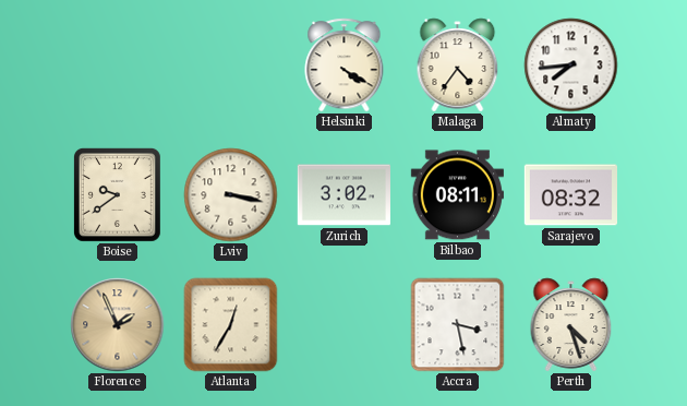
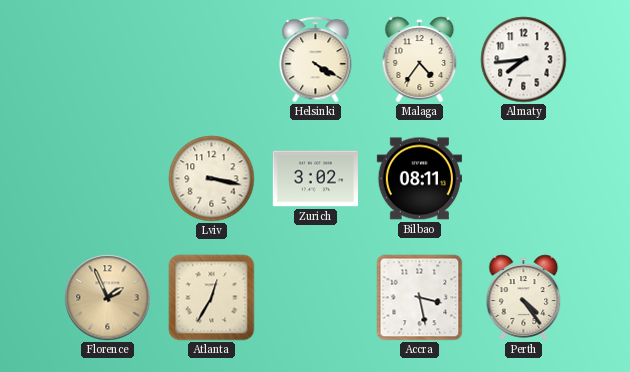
Boise: 9:39 -> none
Sarajevo: 08:32 -> none
Perth: 4:27 -> 4:24
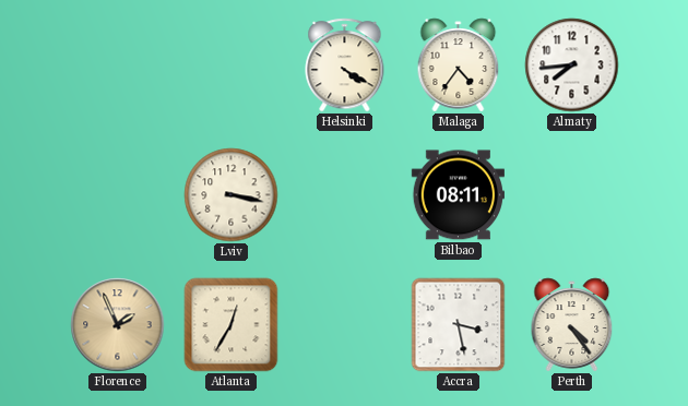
Zurich: 3:02 -> none
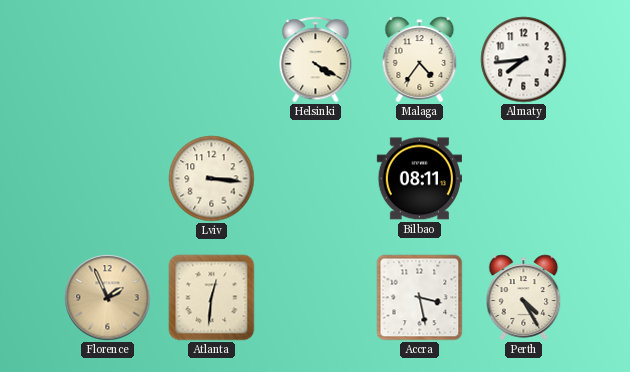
Lviv: 3:17 -> 3:16
Atlanta: 12:35 -> 12:31
Perth: 4:24 -> 4:25
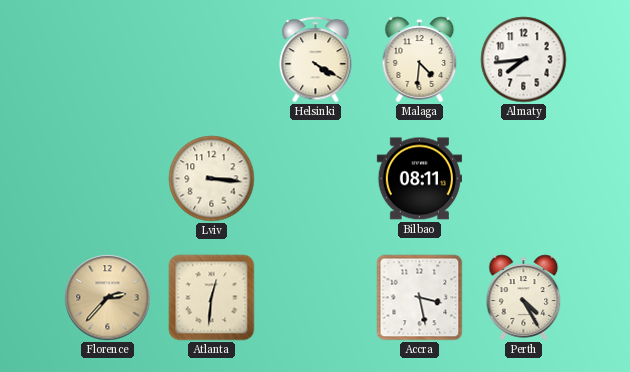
Malaga: 4:36 -> 4:31
Florence: 1:56 -> 2:37
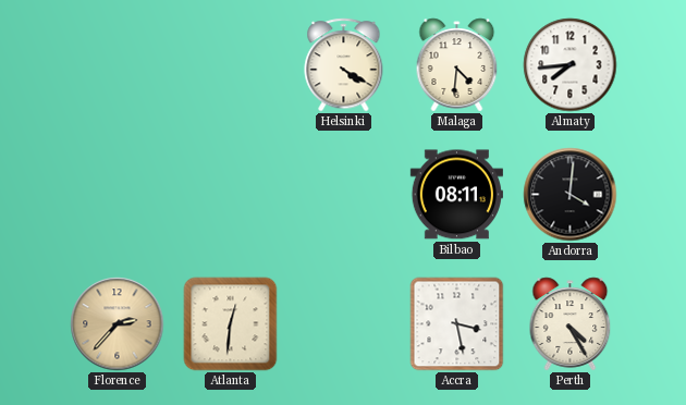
Lviv: 3:16 -> none
Andorra: none -> 4:01
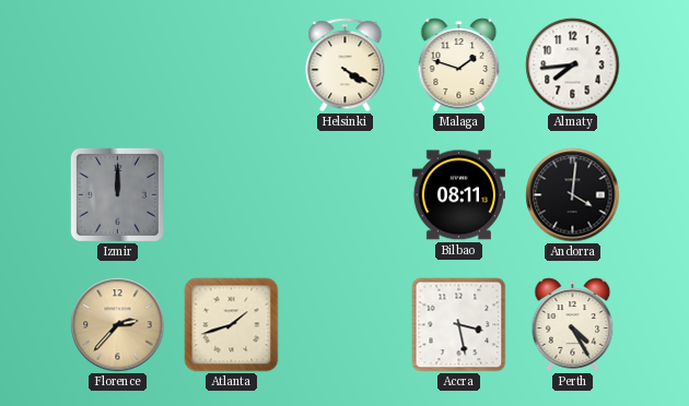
Malaga: 4:31 -> 1:48
Izmir: none -> 12:00
Atlanta: 12:31 -> 1:42
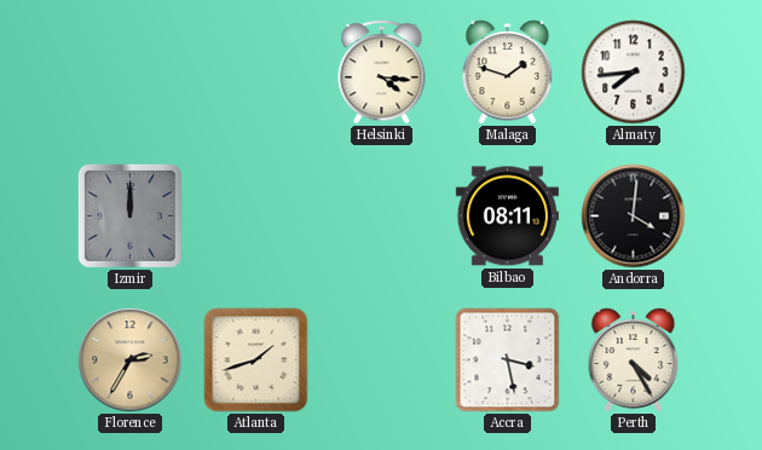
Helsinki: 4:20 -> 4:16
Florence: 2:37 -> 2:35
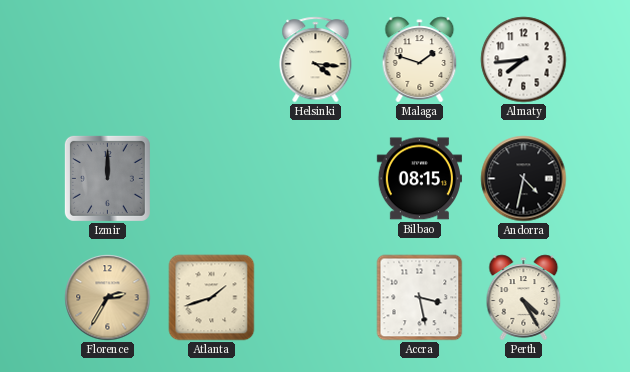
Bilbao: 08:11 -> 08:15
Andorra: 4:01 -> 4:32
